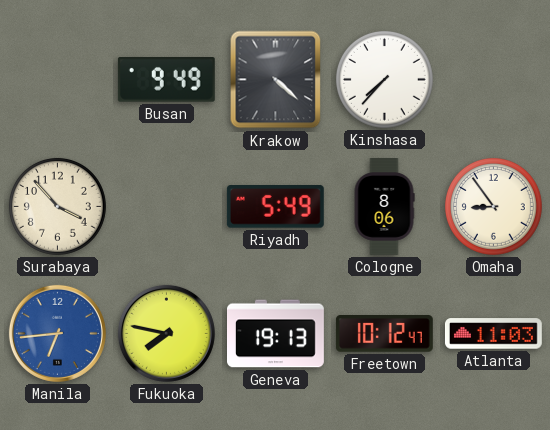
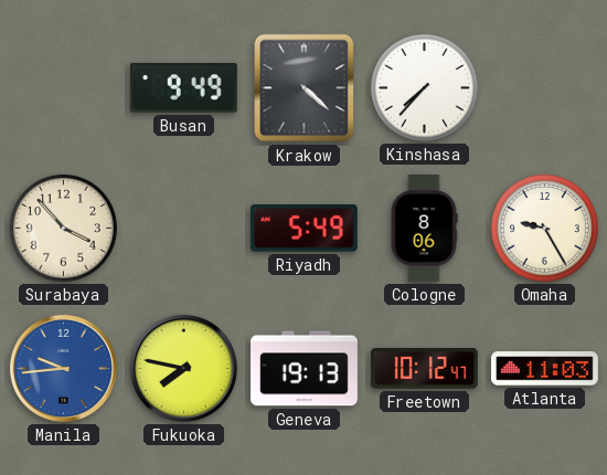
Omaha: 8:54 -> 9:25
Manila: 6:44 -> 9:44
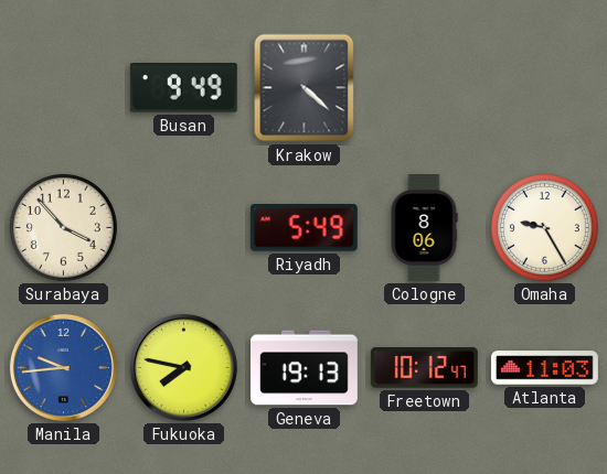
Kinshasa: 7:37 -> none
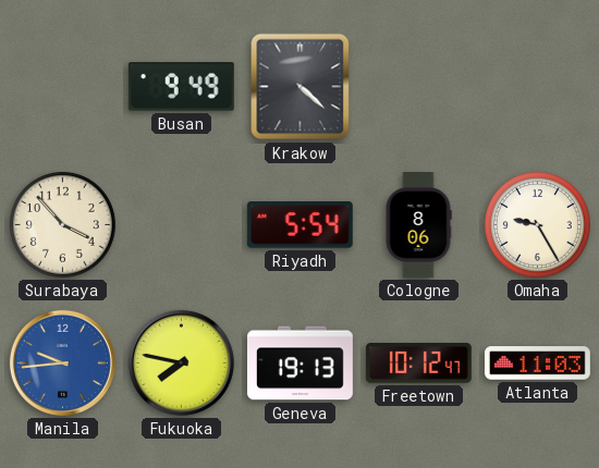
Riyadh: 5:49 -> 5:54
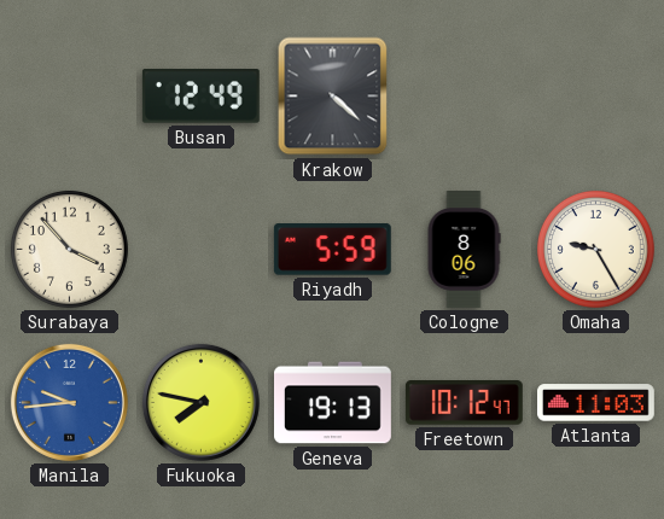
Busan: 9:49 -> 12:49
Riyadh: 5:54 -> 5:59
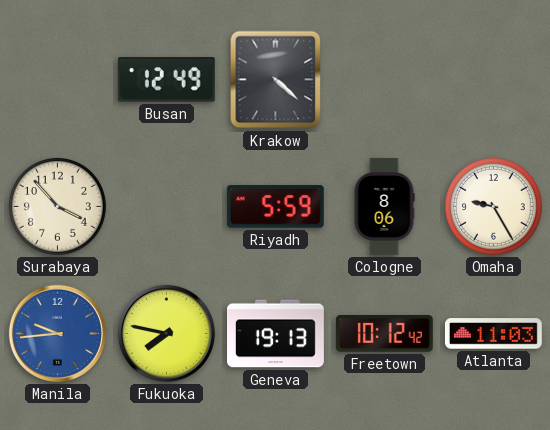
Freetown: 10:12:47 -> 10:12:42
